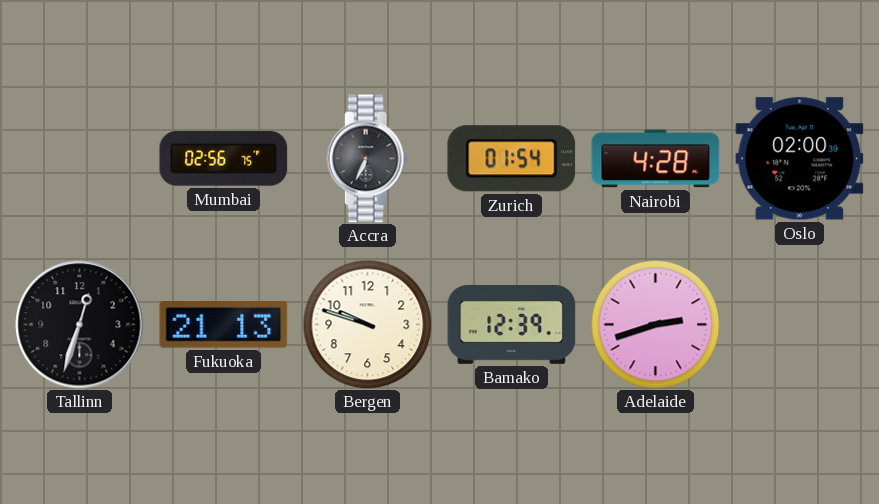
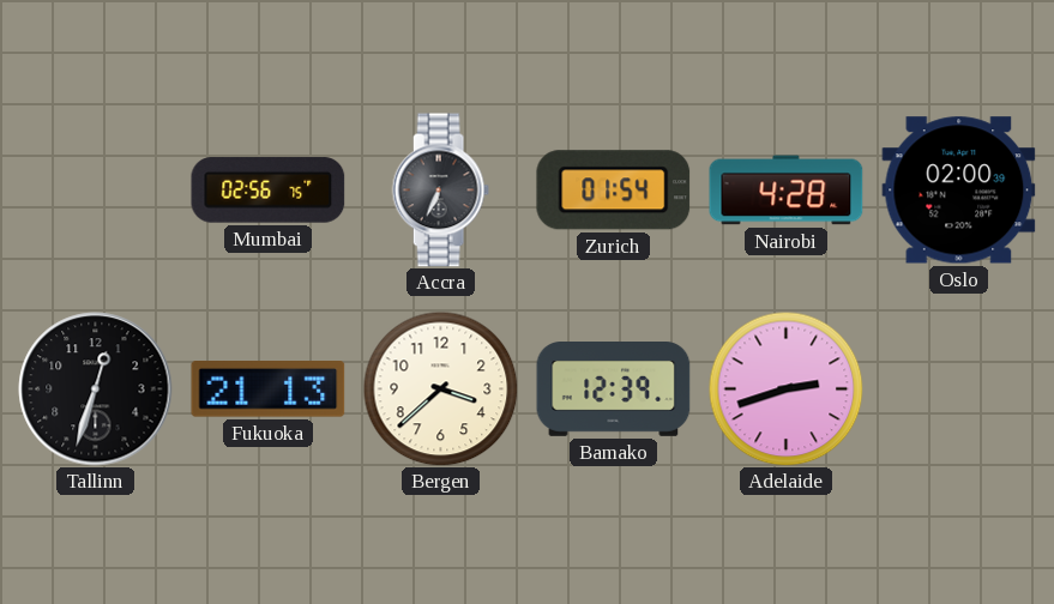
Bergen: 9:48 -> 3:38
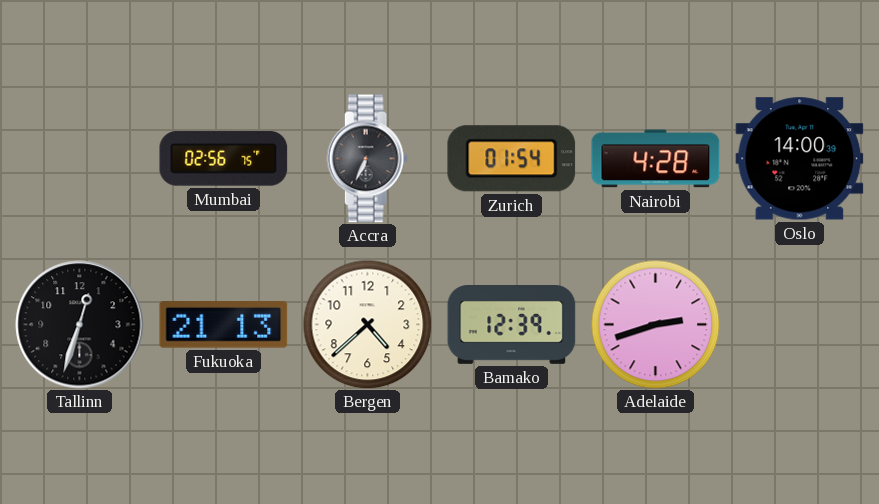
Oslo: 02:00 -> 14:00
Bergen: 3:38 -> 4:38
